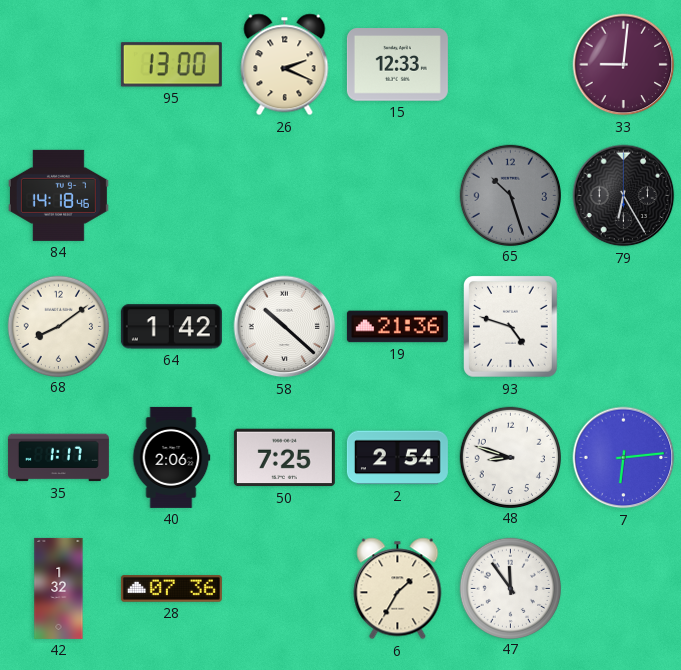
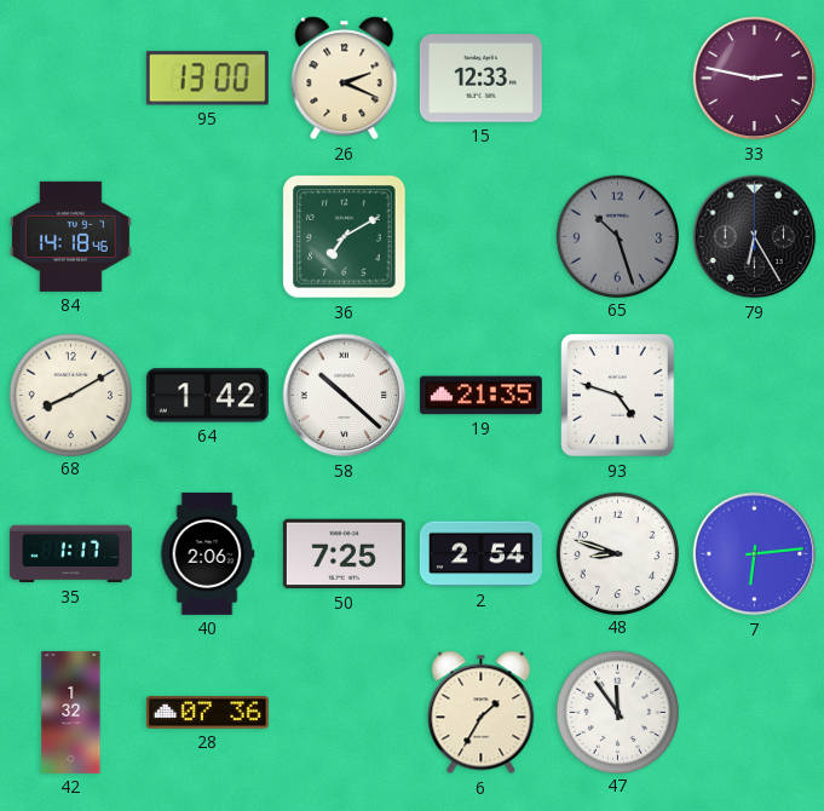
33: 9:01 -> 2:47
36: none -> 7:10
68: 8:09 -> 8:10
19: 21:36 -> 21:35
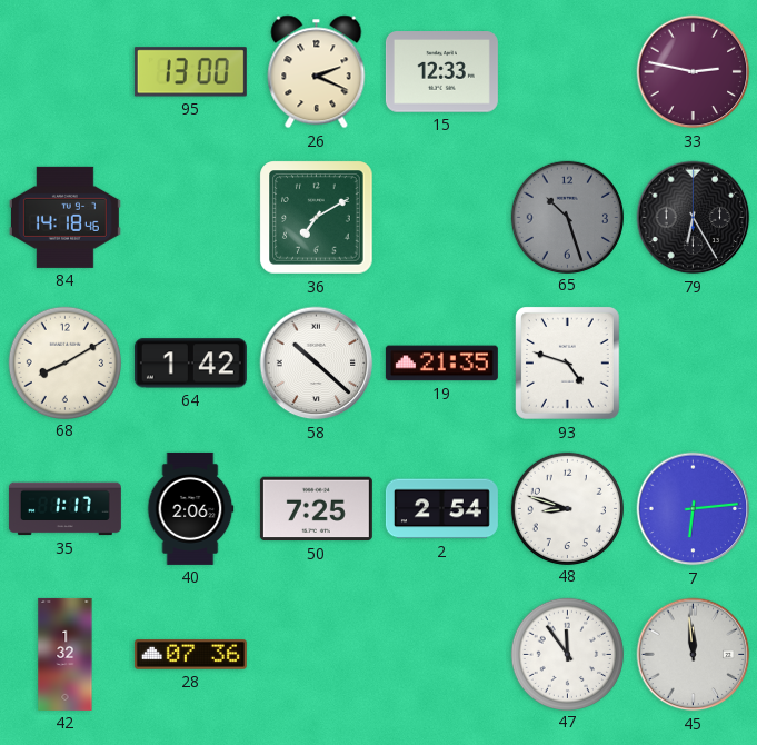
6: 1:35 -> none
45: none -> 11:59
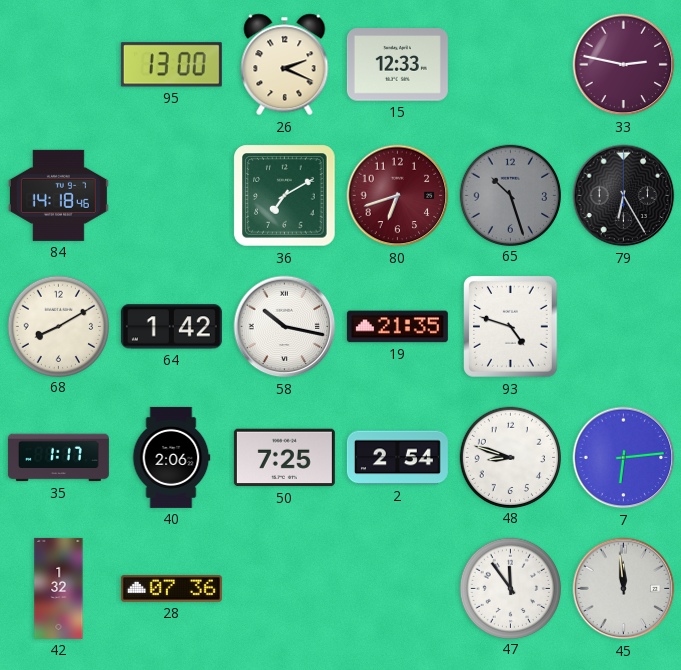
80: none -> 6:42
58: 10:22 -> 10:17
